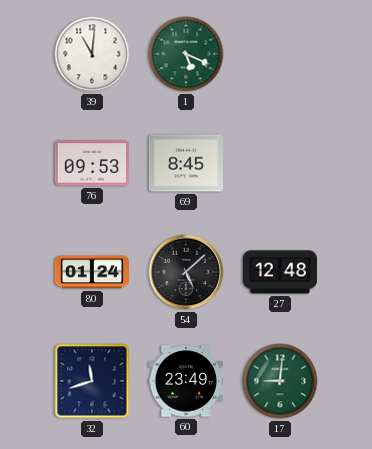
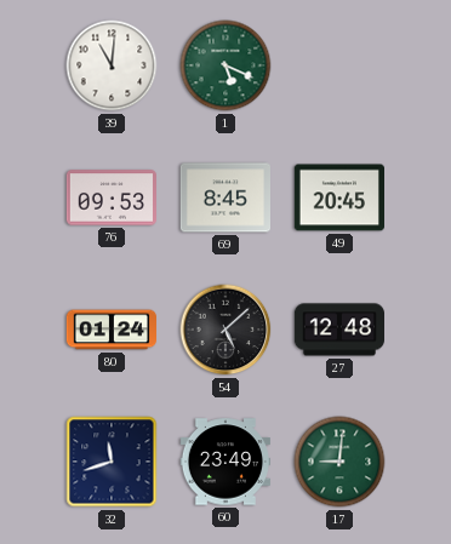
49: none -> 20:45
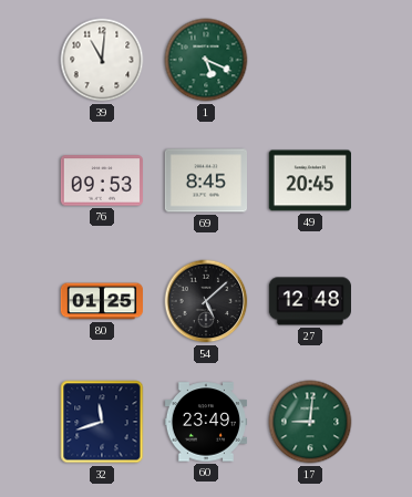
80: 01:24 -> 01:25
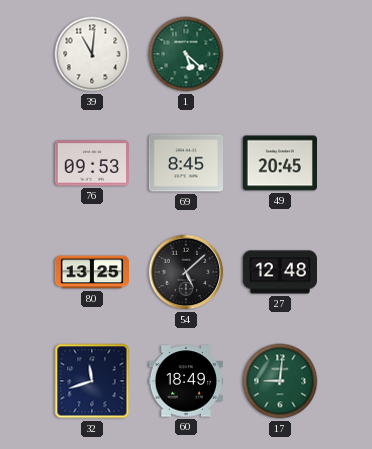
1: 5:19 -> 5:22
80: 01:25 -> 13:25
60: 23:49 -> 18:49
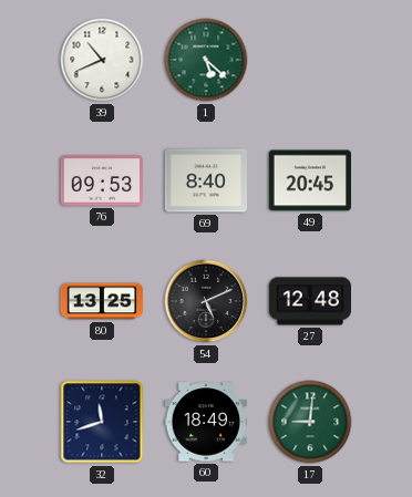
39: 11:01 -> 10:41
69: 8:45 -> 8:40
54: 5:08 -> 5:11
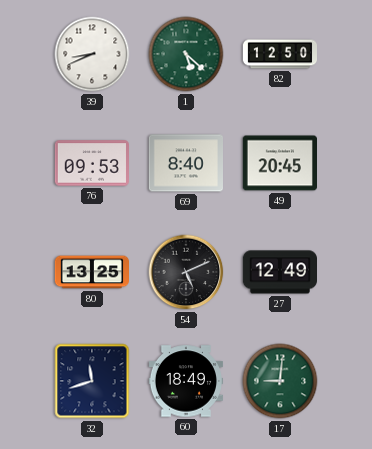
39: 10:41 -> 8:41
82: none -> 12:50
27: 12:48 -> 12:49
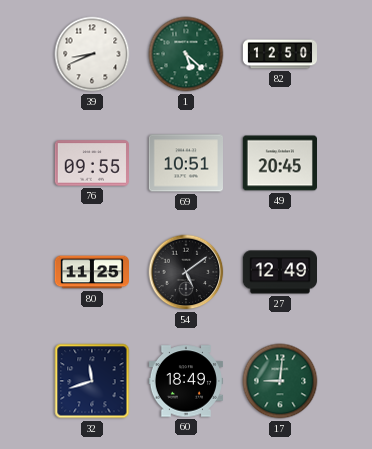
76: 09:53 -> 09:55
69: 8:40 -> 10:51
80: 13:25 -> 11:25
54: 5:11 -> 5:09
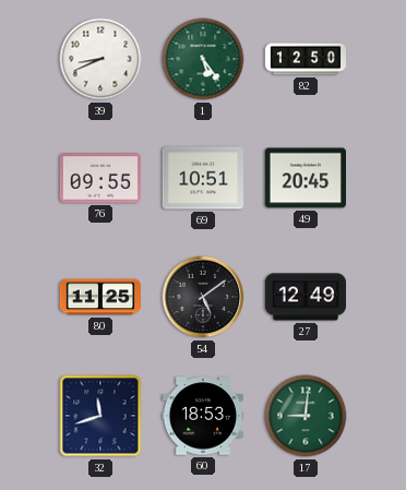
1: 5:22 -> 5:24
60: 18:49 -> 18:53
